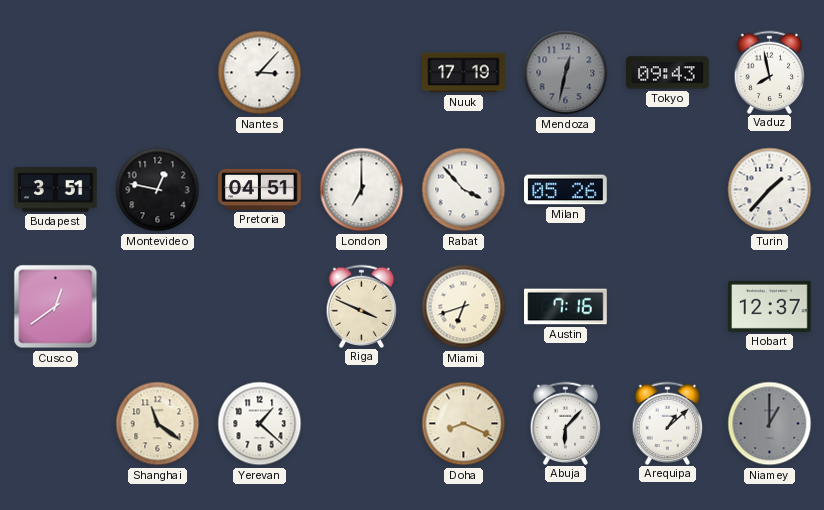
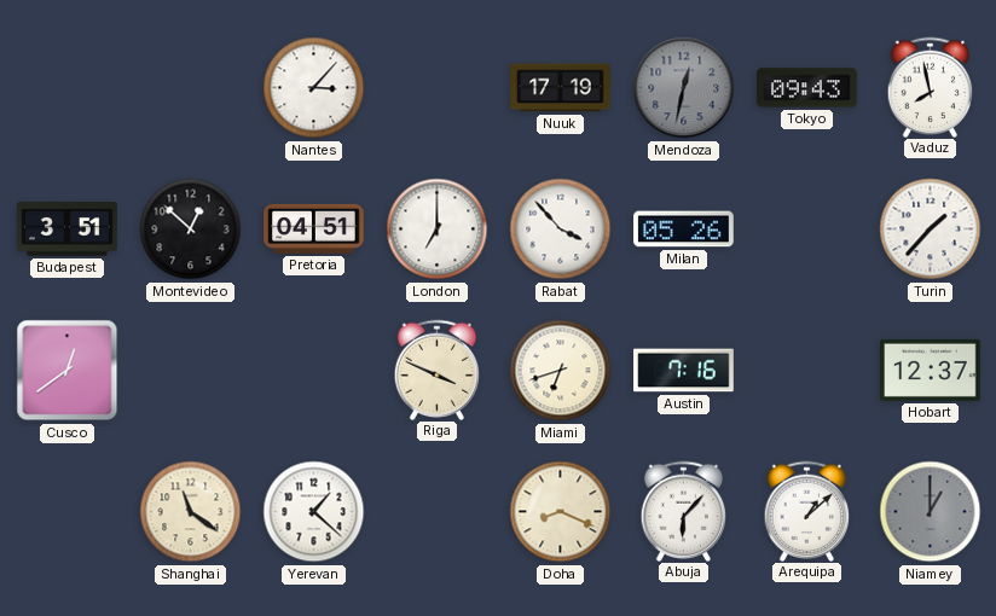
Montevideo: 12:47 -> 12:52
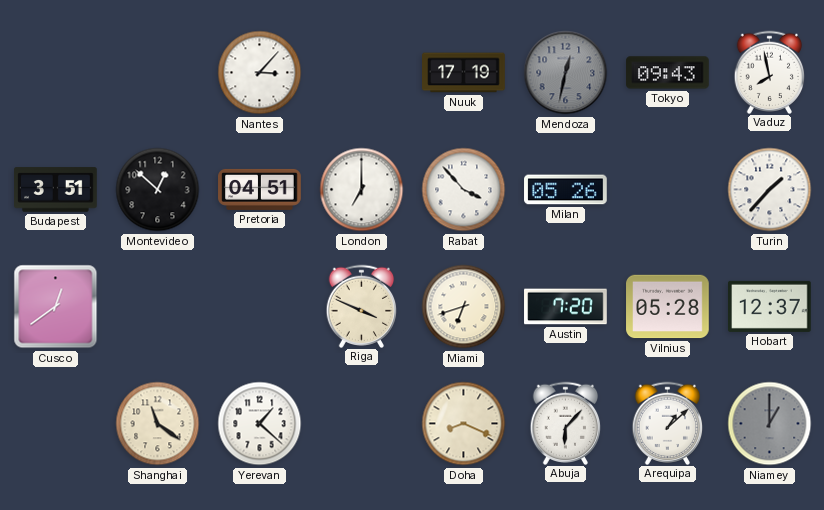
Austin: 7:16 -> 7:20
Vilnius: none -> 05:28
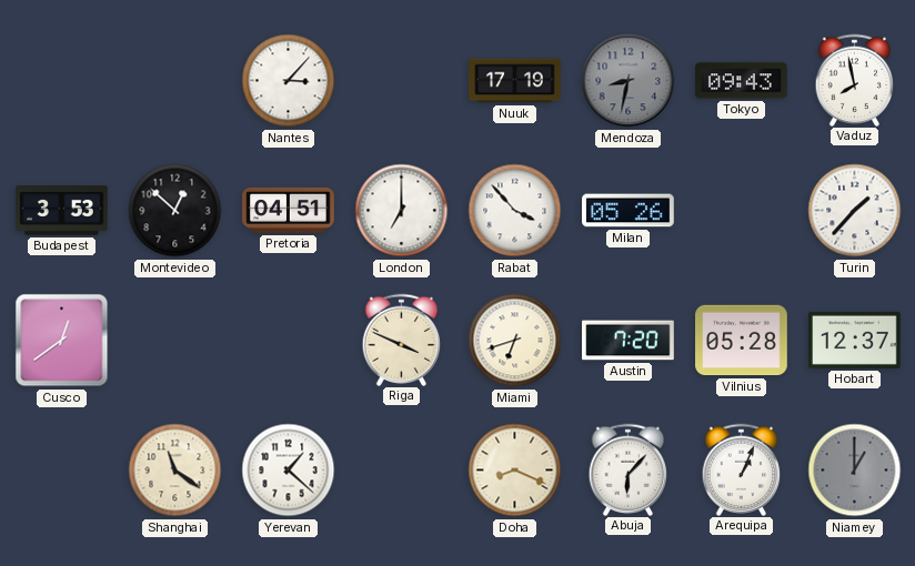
Mendoza: 12:32 -> 8:32
Budapest: 3:51 -> 3:53
Arequipa: 1:08 -> 1:04
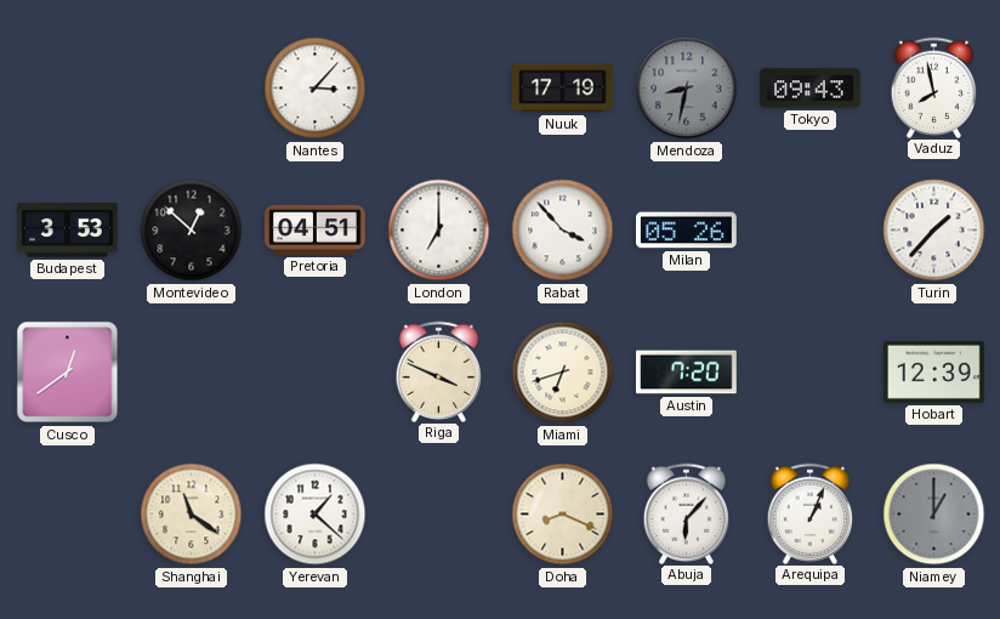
Vilnius: 05:28 -> none
Hobart: 12:37 -> 12:39
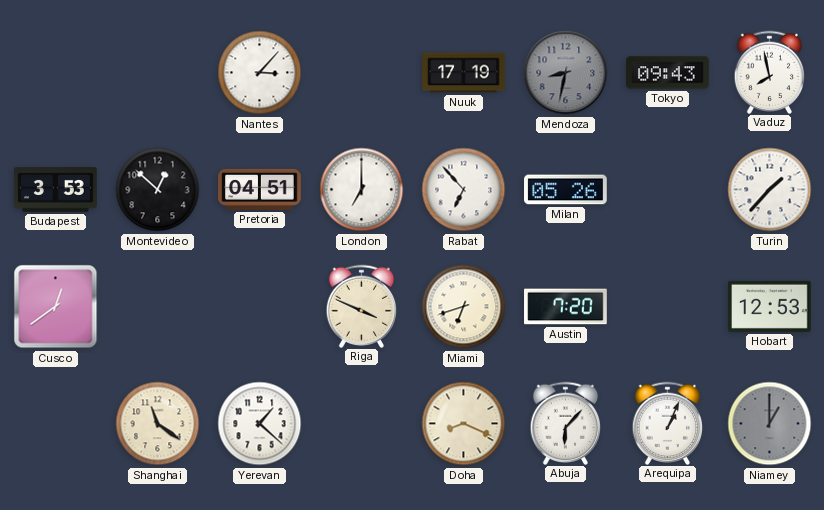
Rabat: 3:53 -> 6:53
Hobart: 12:39 -> 12:53
